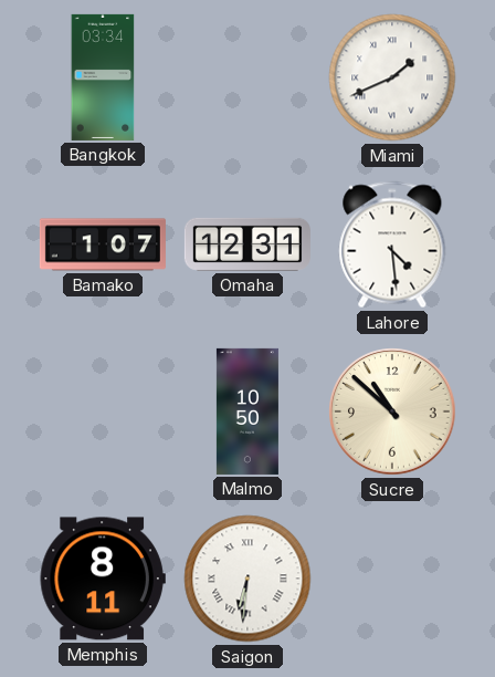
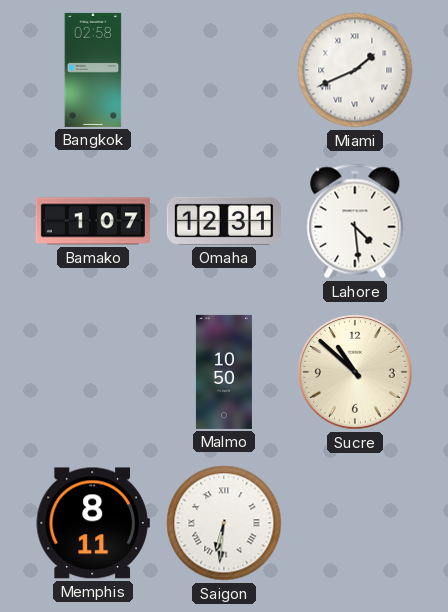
Bangkok: 03:34 -> 02:58
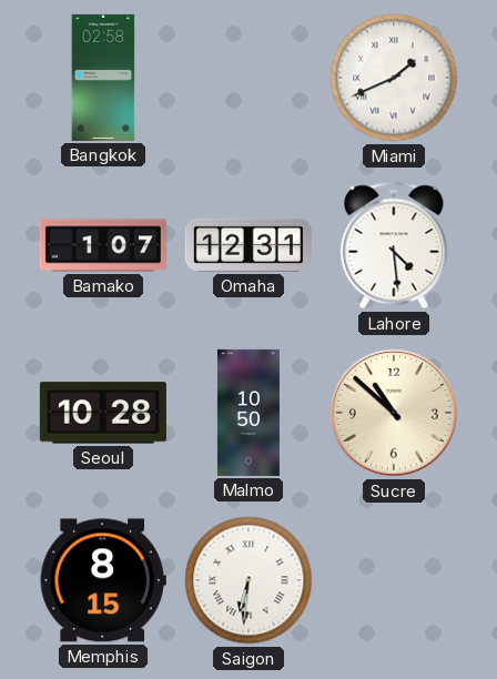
Seoul: none -> 10:28
Memphis: 8:11 -> 8:15
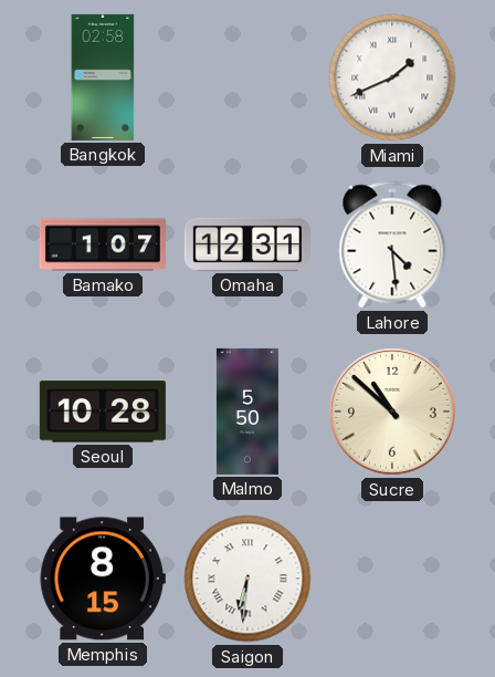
Malmo: 10:50 -> 5:50
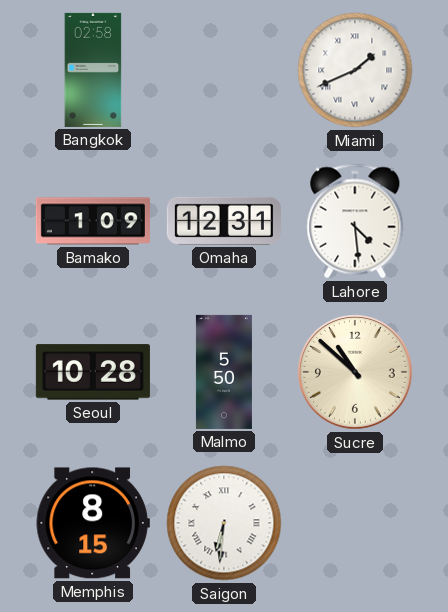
Bamako: 1:07 -> 1:09
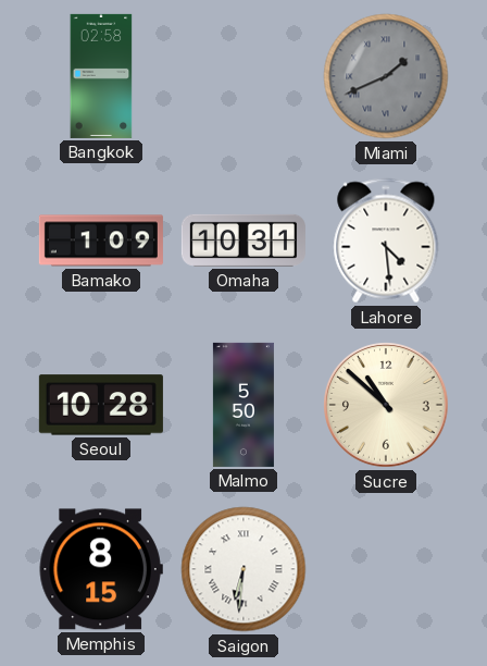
Miami dial: white -> grey
Omaha: 12:31 -> 10:31
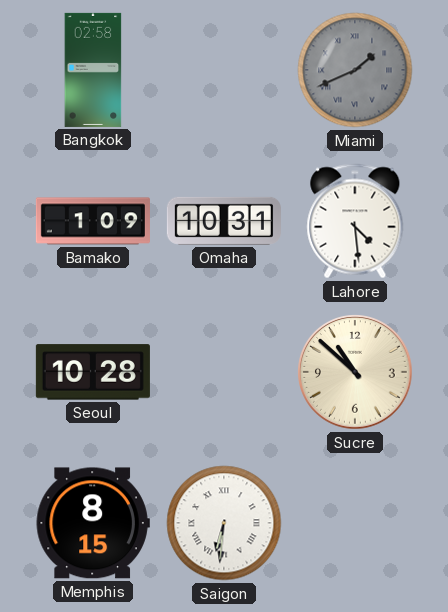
Malmo: 5:50 -> none
